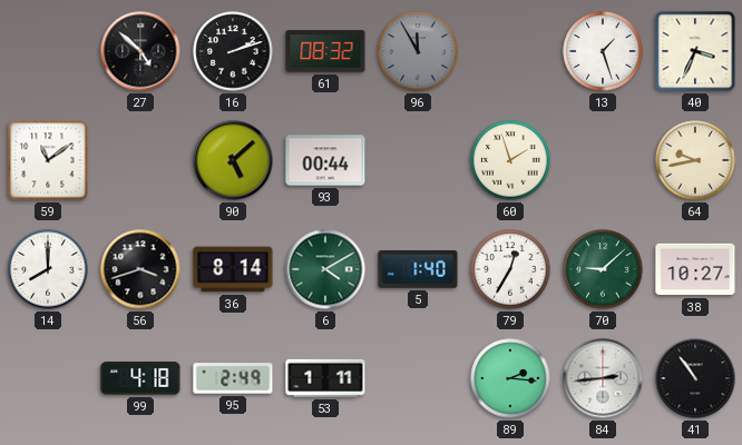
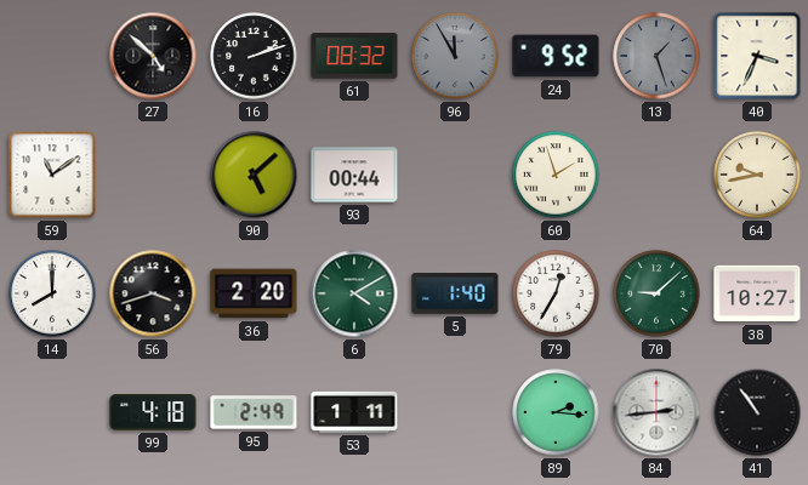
24: none -> 9:52
13 dial: white -> grey
36: 8:14 -> 2:20
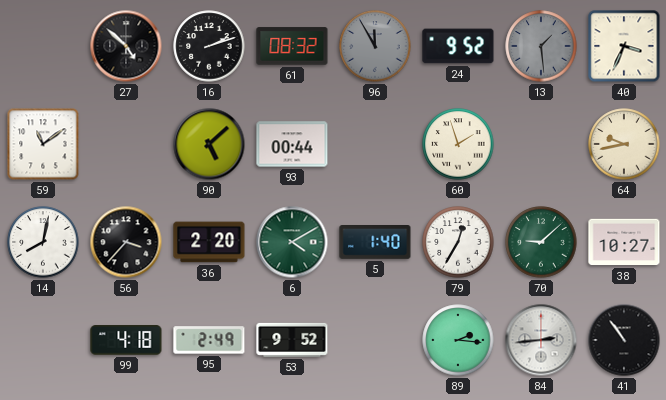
13: 1:27 -> 1:29
14: 8:00 -> 8:02
56: 3:42 -> 3:37
53: 1:11 -> 9:52
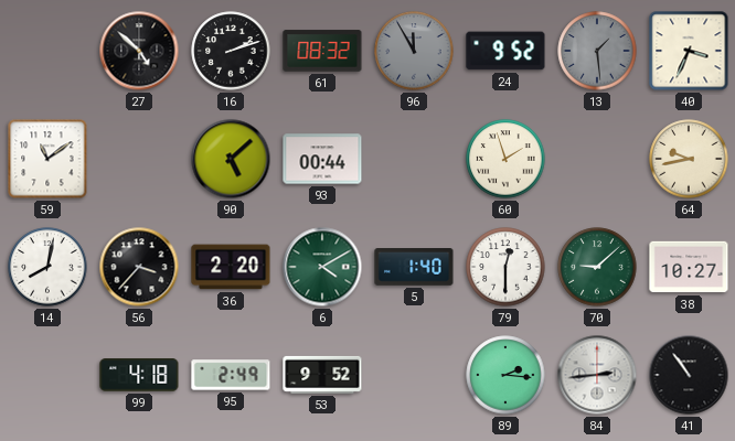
79: 12:35 -> 12:30
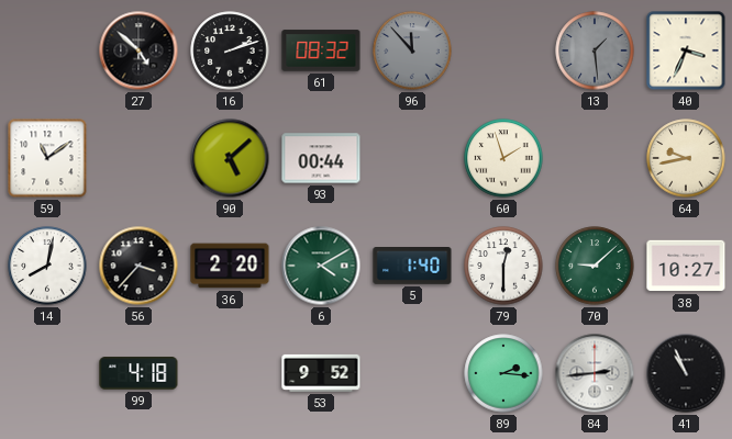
96: 11:55 -> 11:53
24: 9:52 -> none
95: 2:49 -> none
41: 10:54 -> 10:56
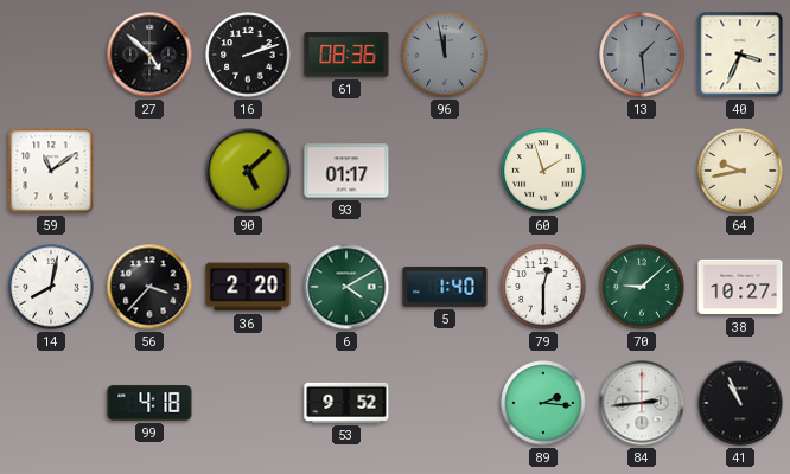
61: 08:32 -> 08:36
96: 11:53 -> 11:58
93: 00:44 -> 01:17
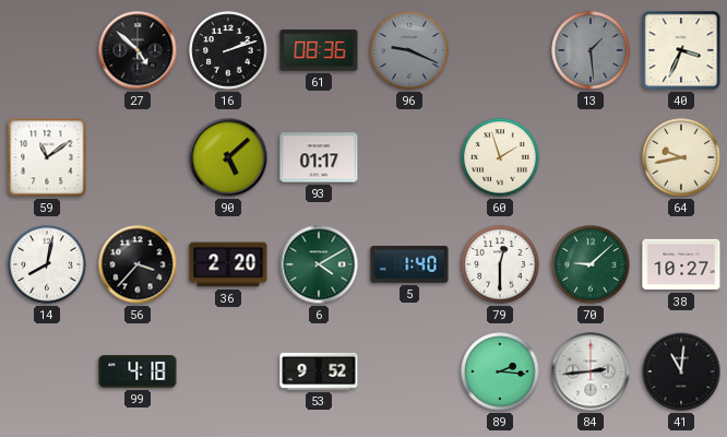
96: 11:58 -> 9:19
41: 10:56 -> 11:01
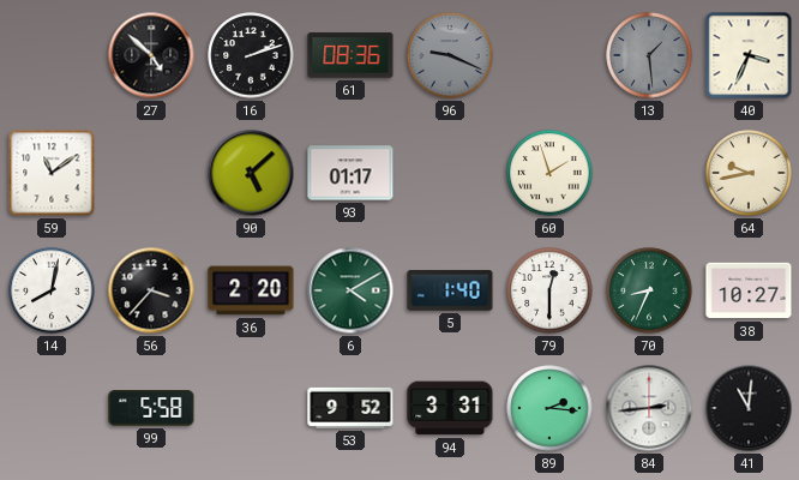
70: 9:08 -> 8:34
99: 4:18 -> 5:58
94: none -> 3:31
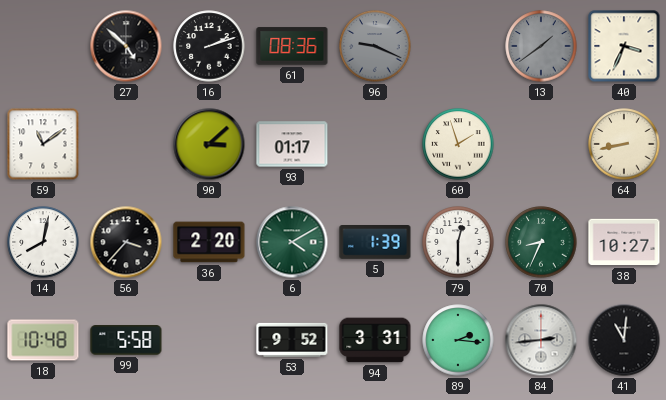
13: 1:29 -> 1:39
90: 5:08 -> 3:08
64: 9:43 -> 8:43
5: 1:40 -> 1:39
18: none -> 10:48
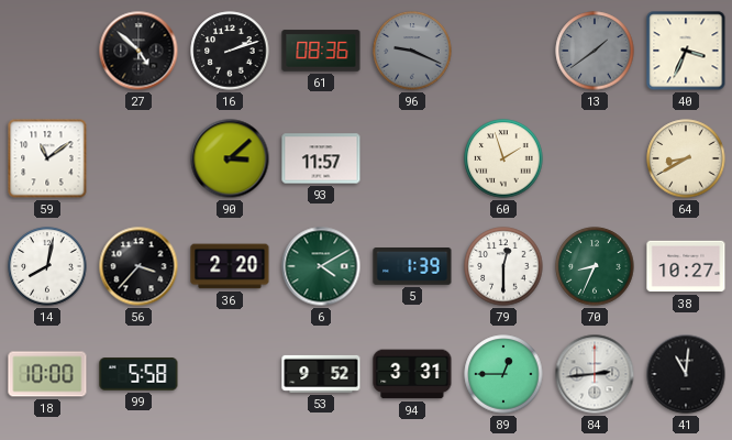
93: 01:17 -> 11:57
64: 8:43 -> 8:40
18: 10:48 -> 10:00
89: 2:16 -> 12:45
